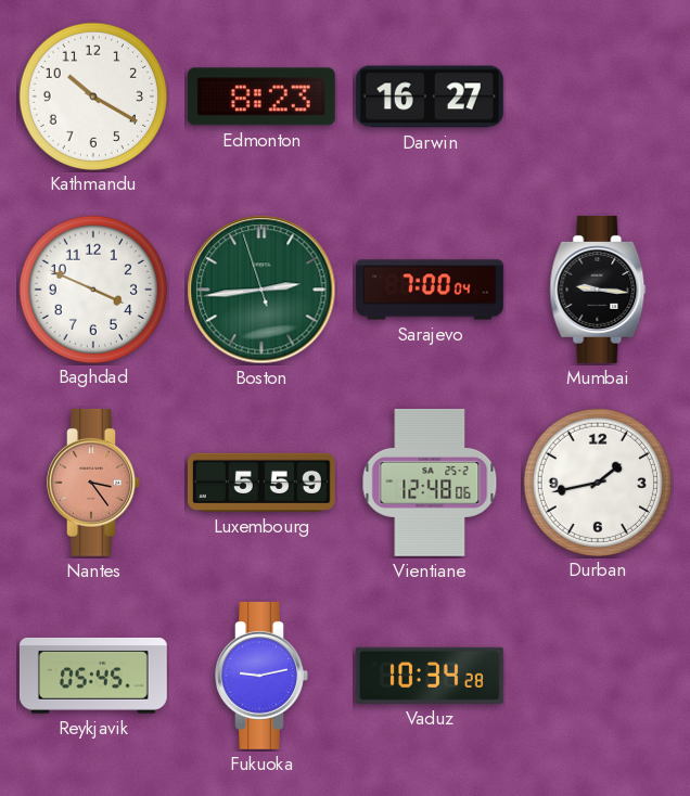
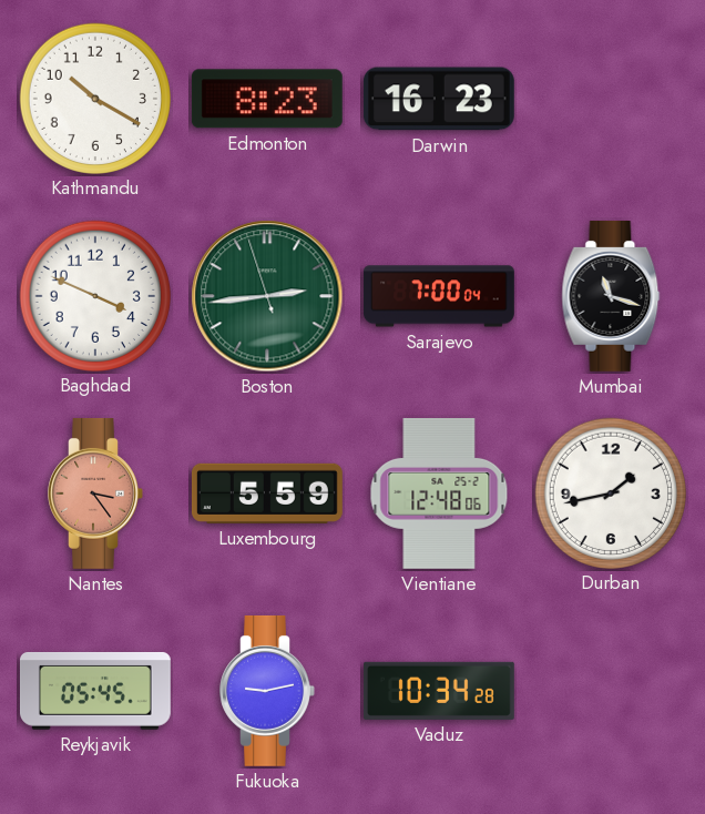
Darwin: 16:27 -> 16:23
Mumbai: 9:16 -> 11:18
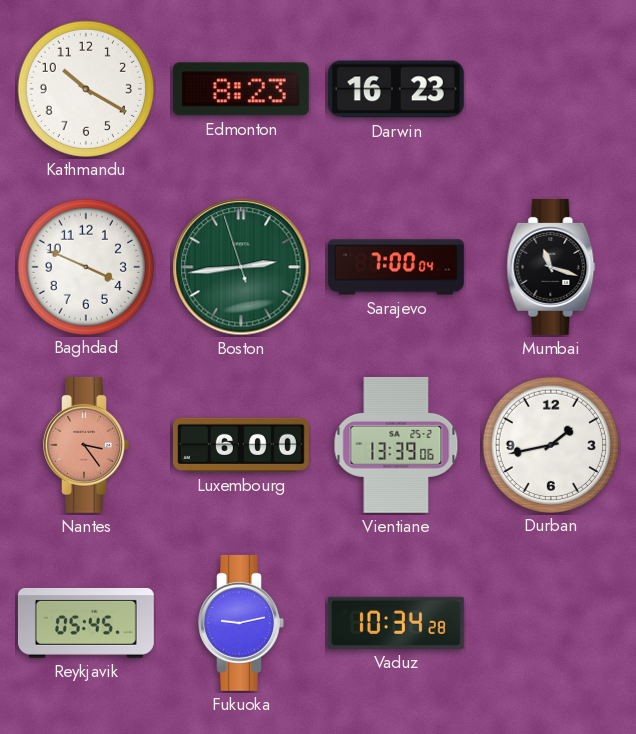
Luxembourg: 5:59 -> 6:00
Vientiane: 12:48 -> 13:39
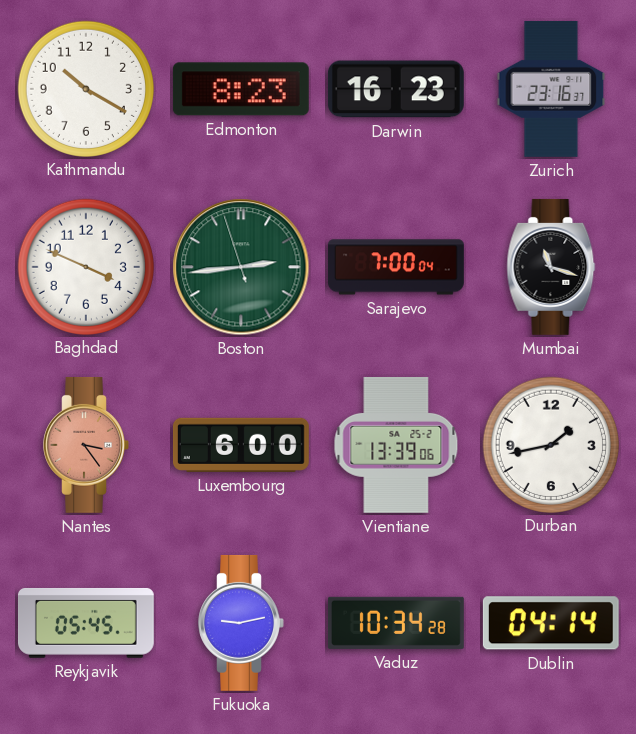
Zurich: none -> 23:16
Dublin: none -> 04:14
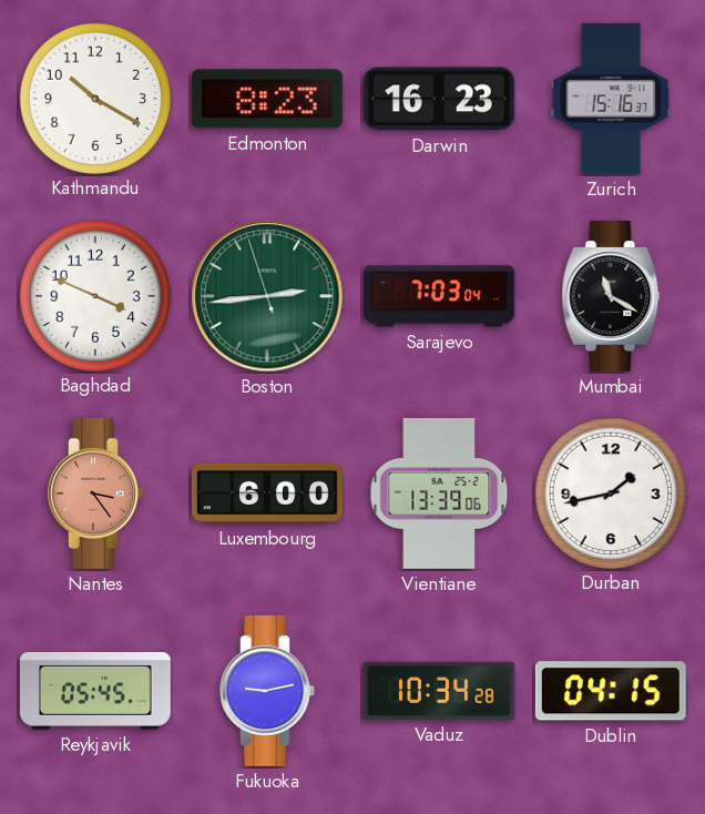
Zurich: 23:16 -> 15:16
Sarajevo: 7:00 -> 7:03
Mumbai: 11:18 -> 11:20
Dublin: 04:14 -> 04:15
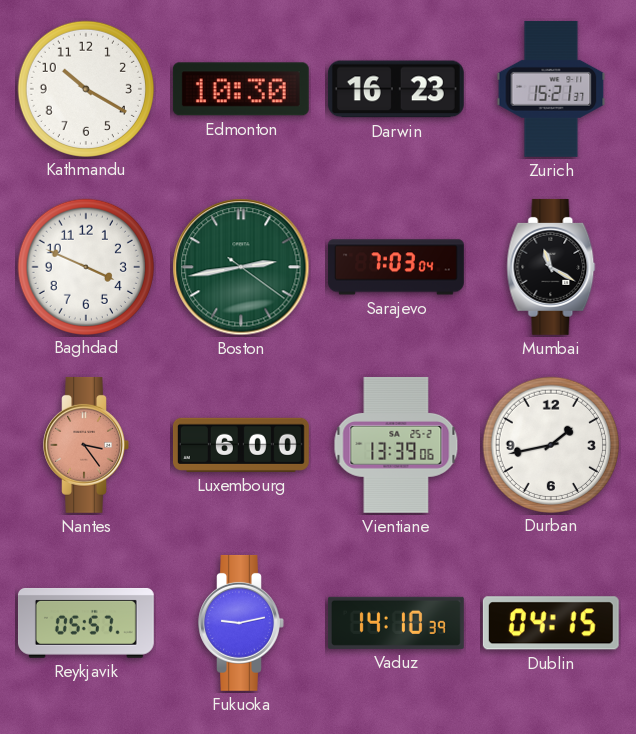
Edmonton: 8:23 -> 10:30
Zurich: 15:16 -> 15:21
Boston: 2:43:57 -> 2:43:21
Reykjavik: 05:45 -> 05:57
Vaduz: 10:34 -> 14:10
